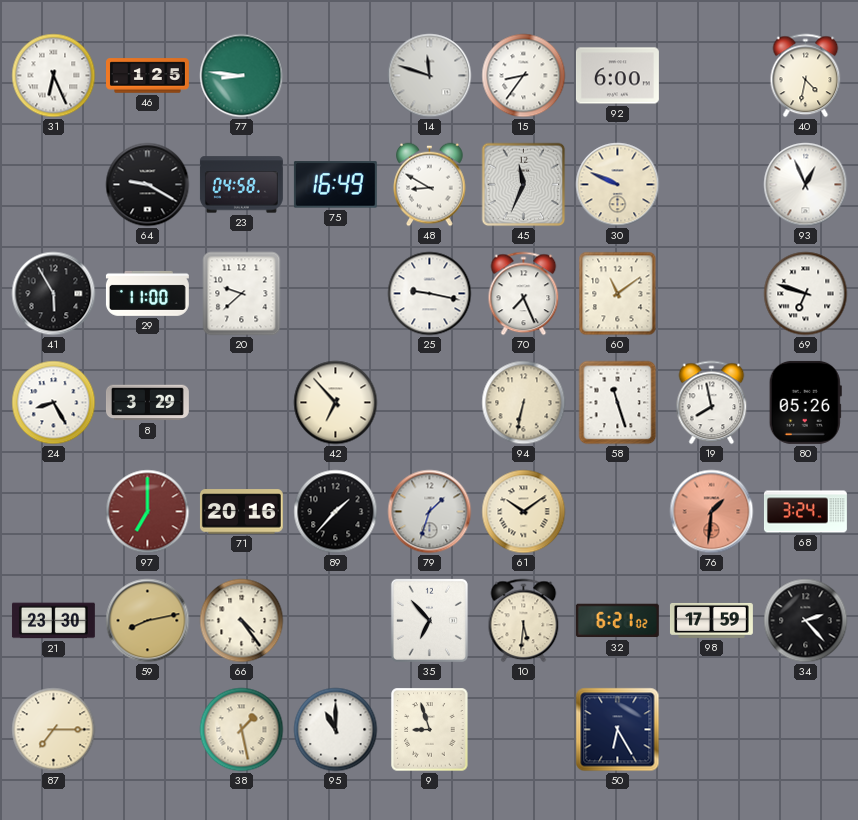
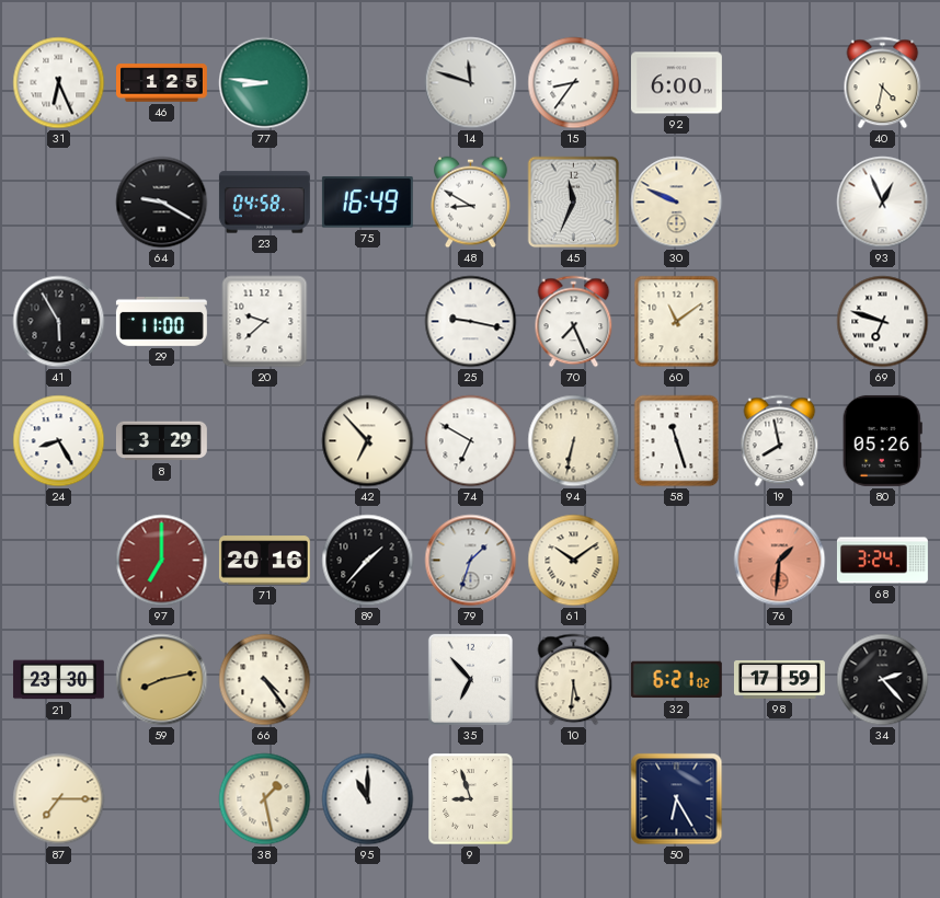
74: none -> 6:50
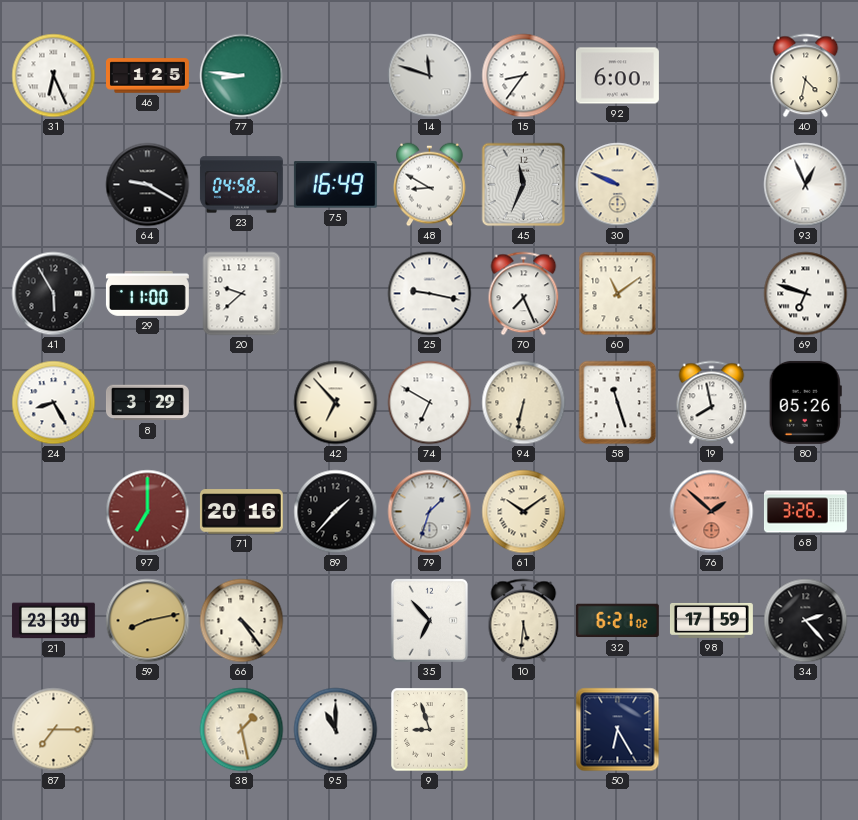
76: 1:31 -> 1:52
68: 3:24 -> 3:26
